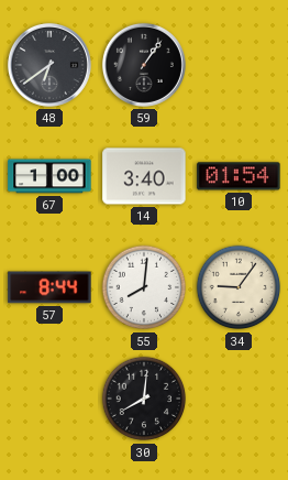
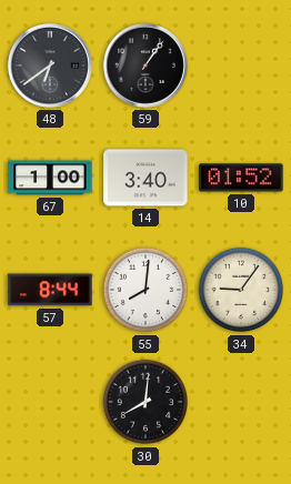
10: 01:54 -> 01:52
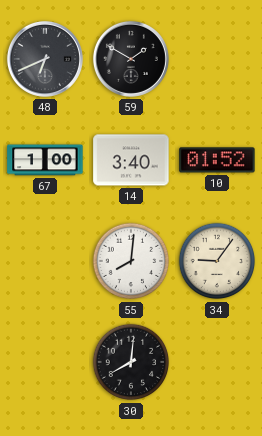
48: 6:39 -> 6:41
59: 1:06 -> 1:50
57: 8:44 -> none
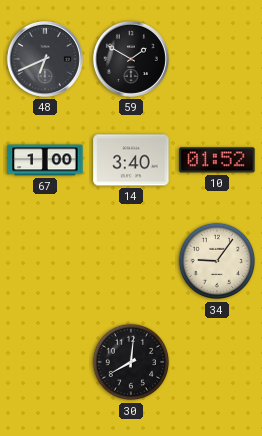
55: 8:01 -> none
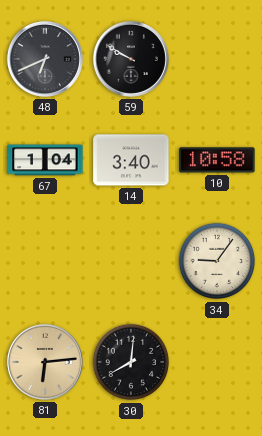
59: 1:50 -> 9:50
67: 1:00 -> 1:04
10: 01:52 -> 10:58
81: none -> 6:14
